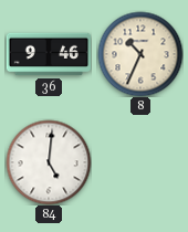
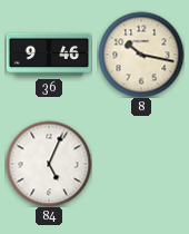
8: 10:34 -> 10:17
84: 5:01 -> 5:04
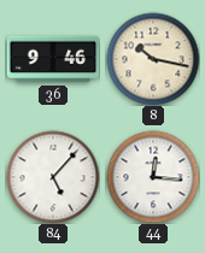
84: 5:04 -> 5:07
44: none -> 12:16
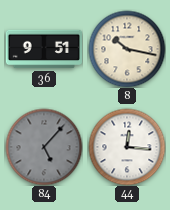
36: 9:46 -> 9:51
84 dial: white -> grey
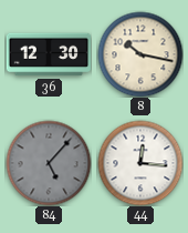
36: 9:51 -> 12:30
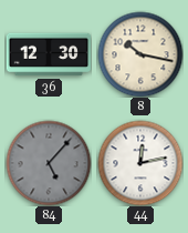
44: 12:16 -> 12:13
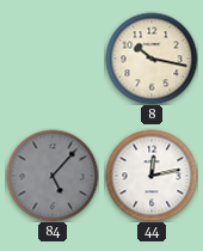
36: 12:30 -> none
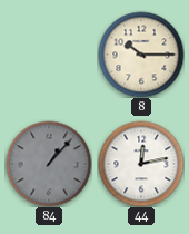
8: 10:17 -> 10:15
84: 5:07 -> 1:07
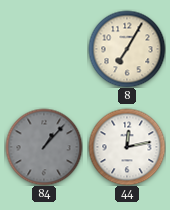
8: 10:15 -> 7:05
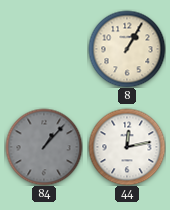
8: 7:05 -> 1:05
